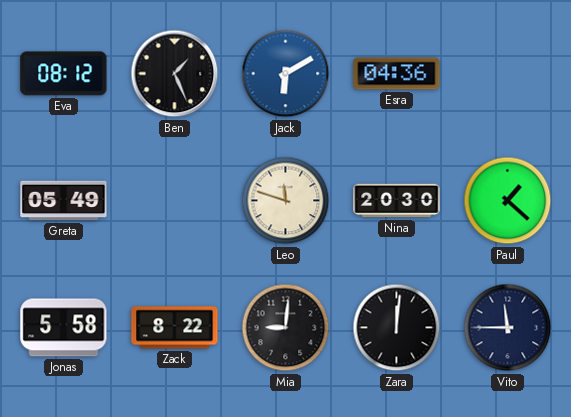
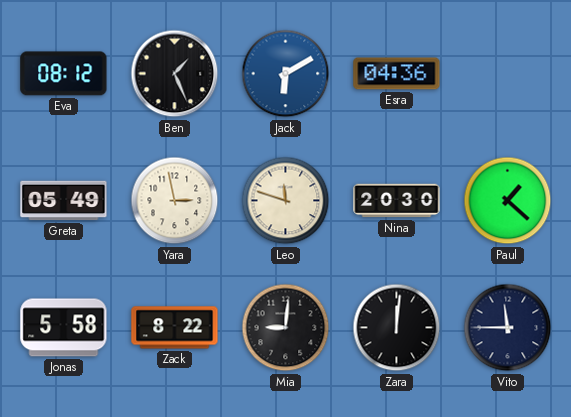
Yara: none -> 2:58
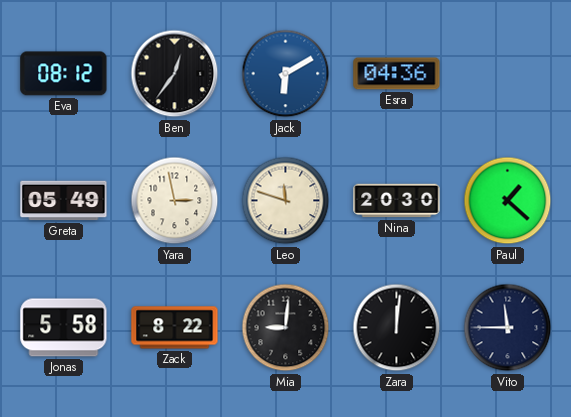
Ben: 1:26 -> 12:36
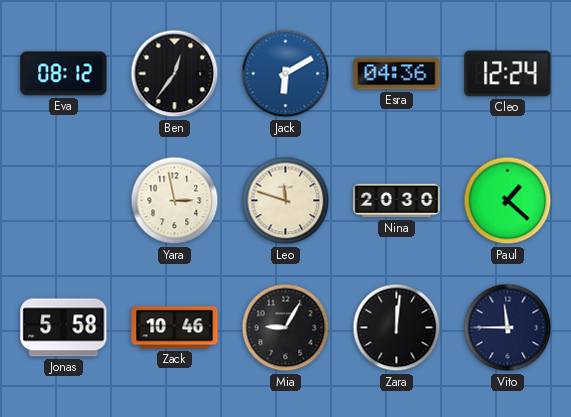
Cleo: none -> 12:24
Greta: 05:49 -> none
Zack: 8:22 -> 10:46
Mia: 9:01 -> 9:05
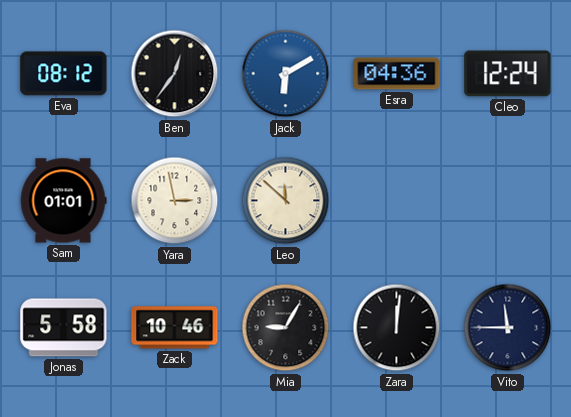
Sam: none -> 01:01
Leo: 11:48 -> 11:52
Nina: 20:30 -> none
Paul: 1:22 -> none
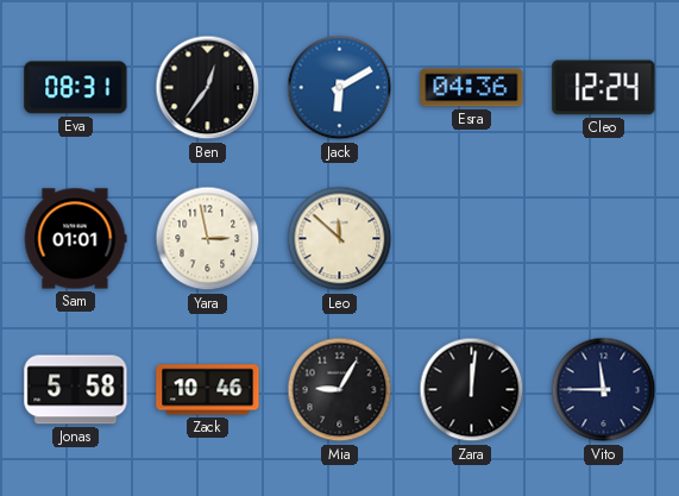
Eva: 08:12 -> 08:31
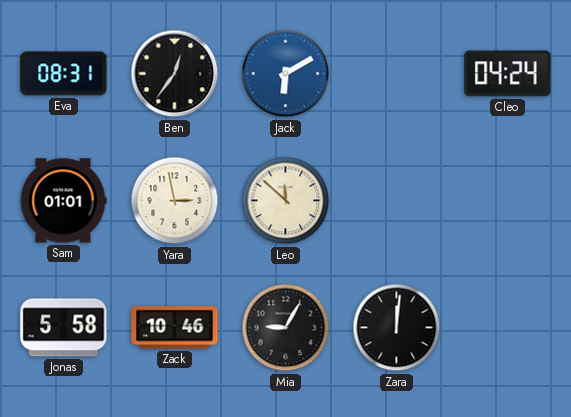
Esra: 04:36 -> none
Cleo: 12:24 -> 04:24
Vito: 11:45 -> none
